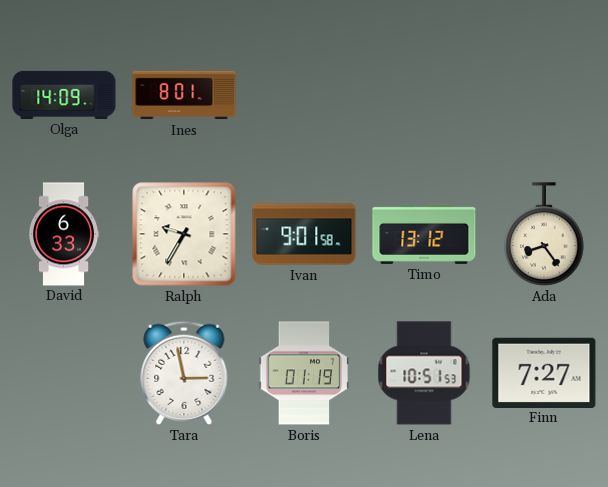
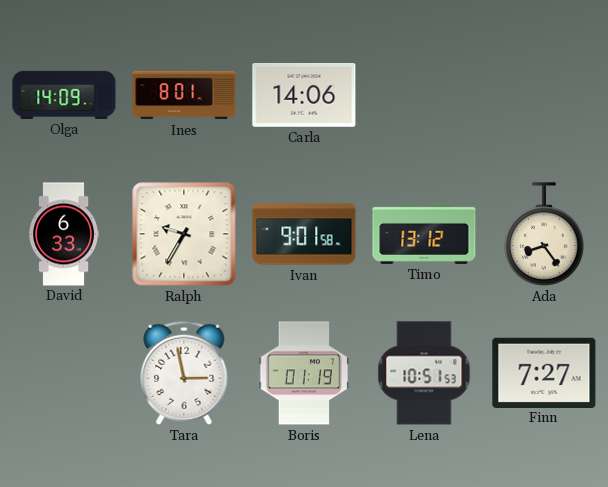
Carla: none -> 14:06
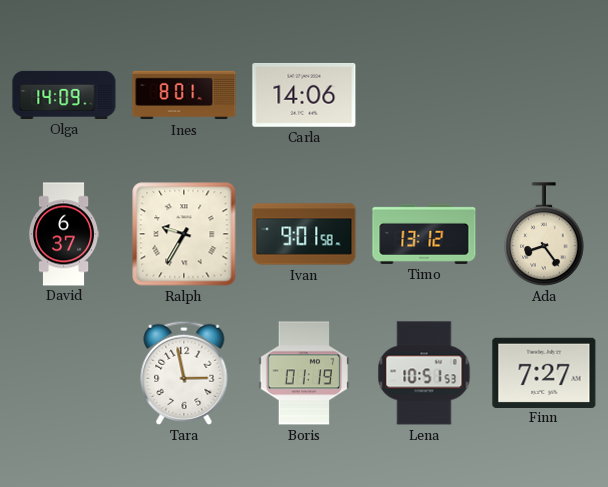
David: 6:33 -> 6:37
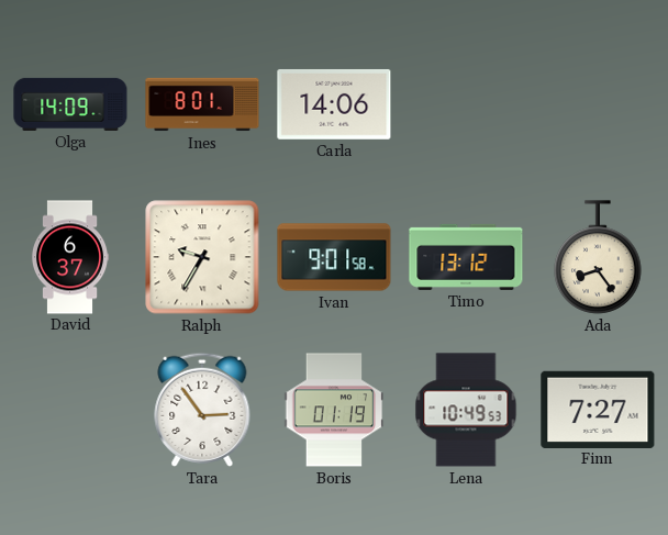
Tara: 2:58 -> 2:54
Lena: 10:51 -> 10:49
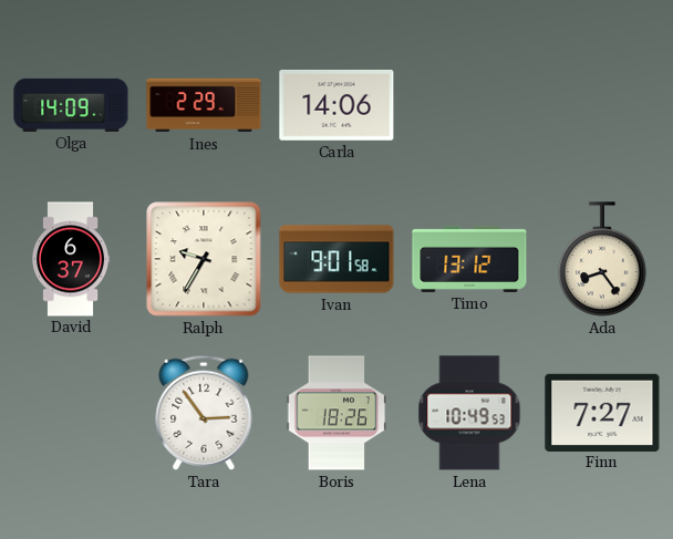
Ines: 8:01 -> 2:29
Boris: 01:19 -> 18:26
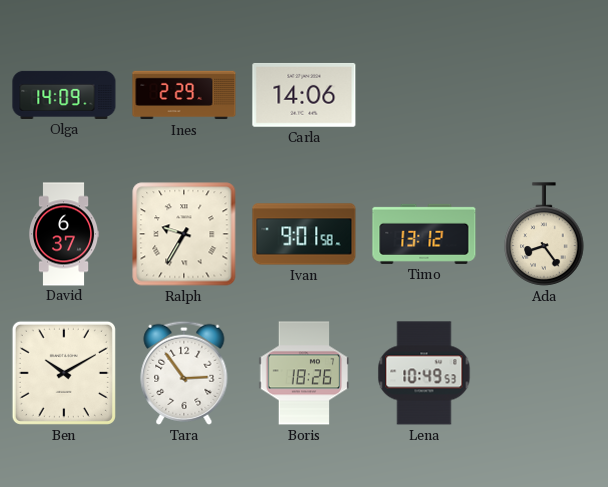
Ben: none -> 10:10
Finn: 7:27 -> none
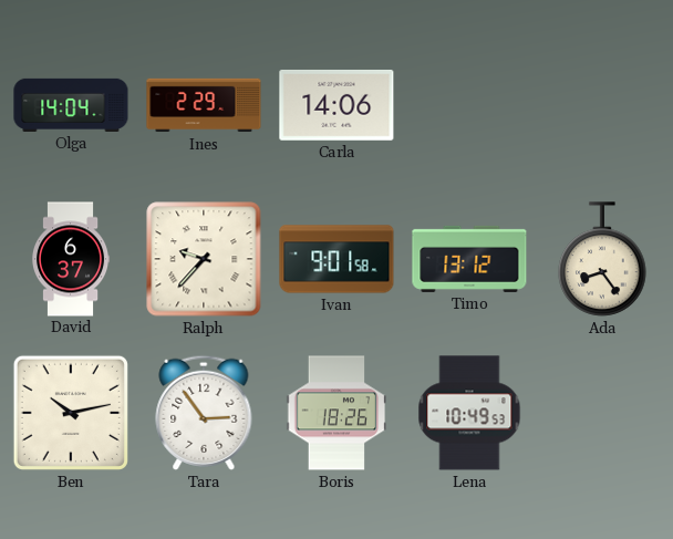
Olga: 14:09 -> 14:04
Ralph: 9:35 -> 9:37
Ben: 10:10 -> 10:13
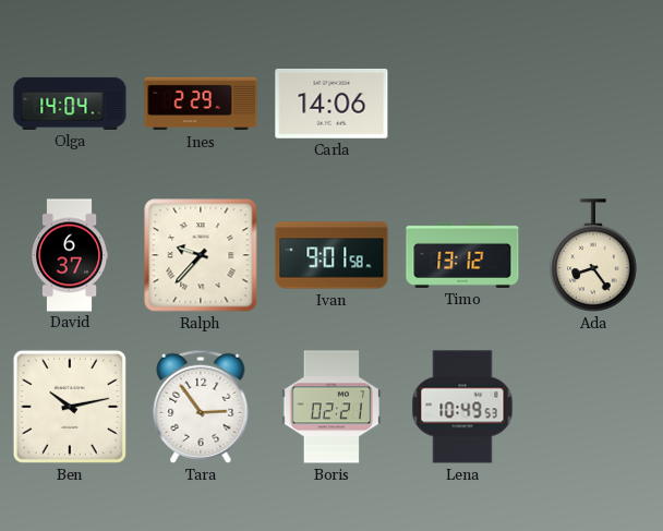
Boris: 18:26 -> 02:21
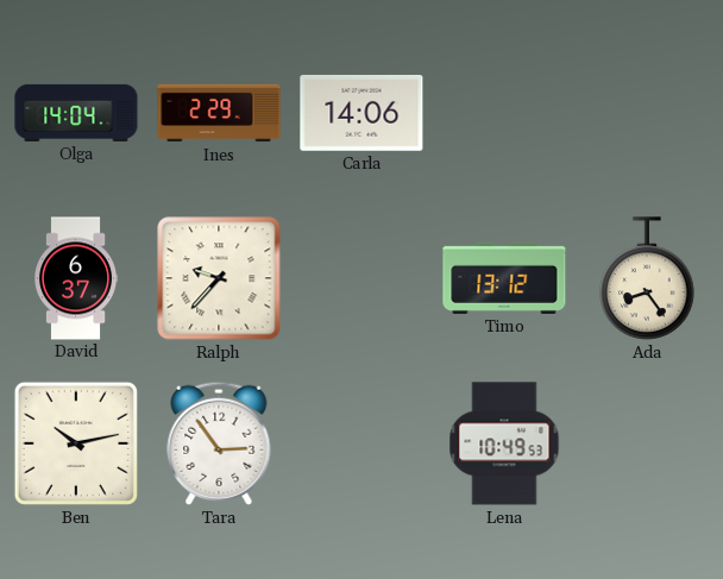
Ivan: 9:01 -> none
Boris: 02:21 -> none
